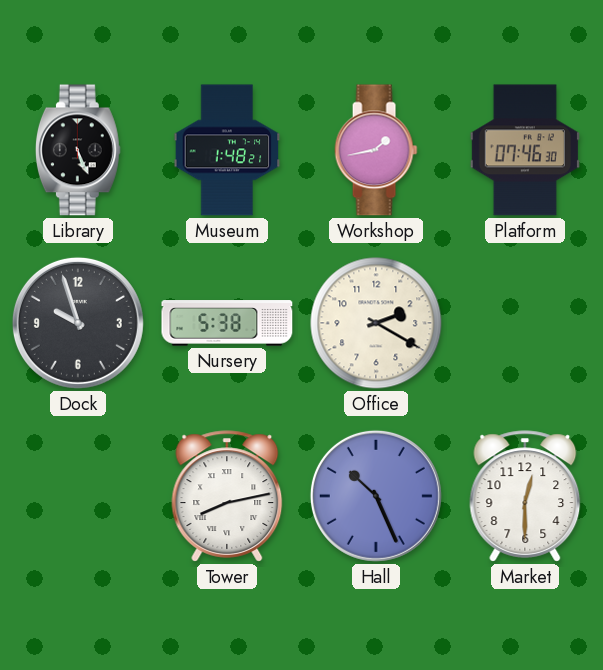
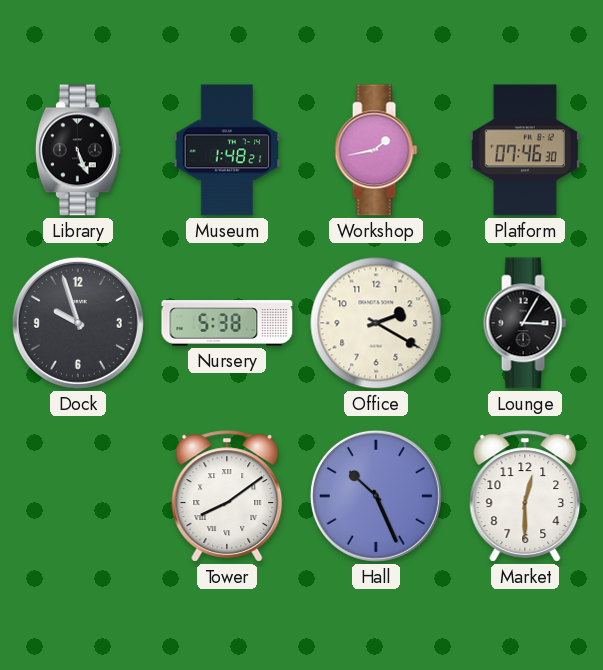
Lounge: none -> 3:05
Tower: 8:13 -> 8:09
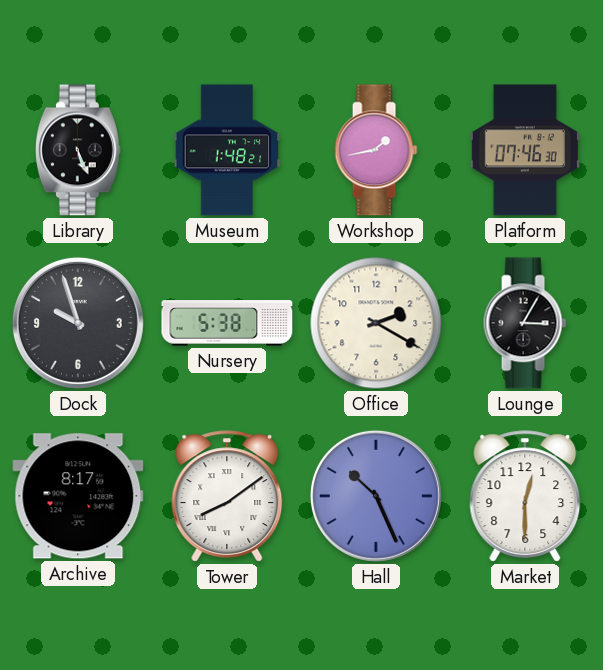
Archive: none -> 8:17
